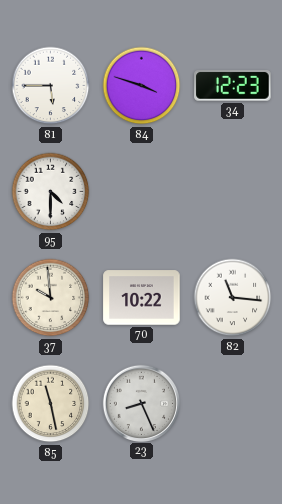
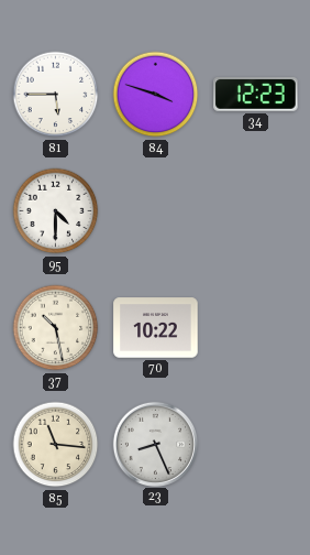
37: 9:59 -> 10:28
82: 11:16 -> none
85: 11:28 -> 11:16
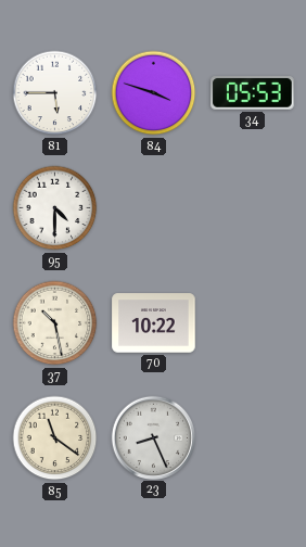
34: 12:23 -> 05:53
85: 11:16 -> 11:21
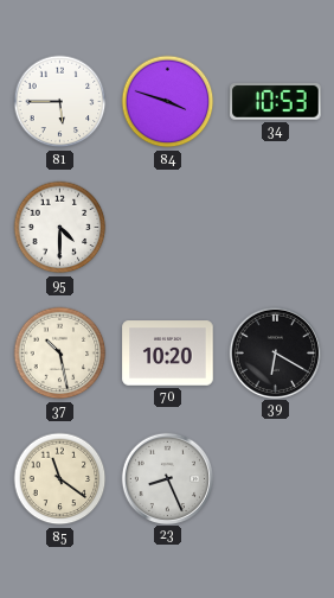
34: 05:53 -> 10:53
70: 10:22 -> 10:20
39: none -> 6:20
